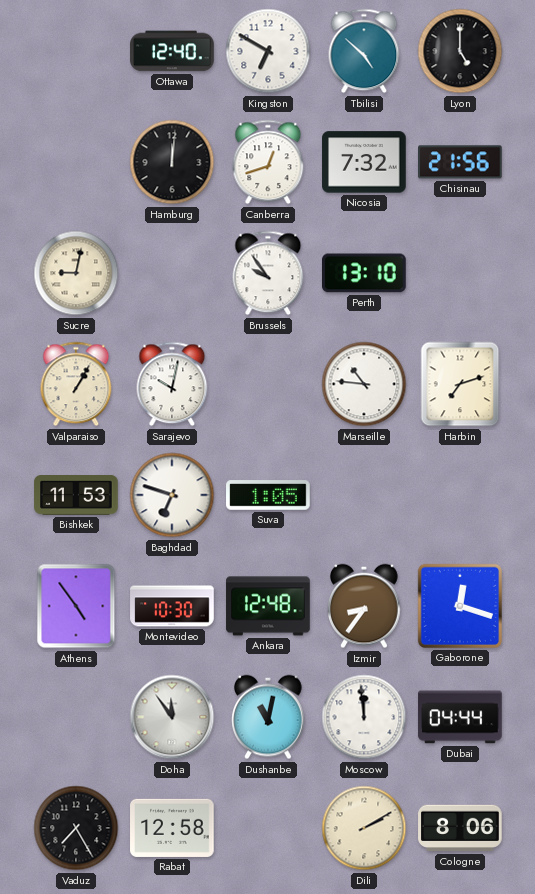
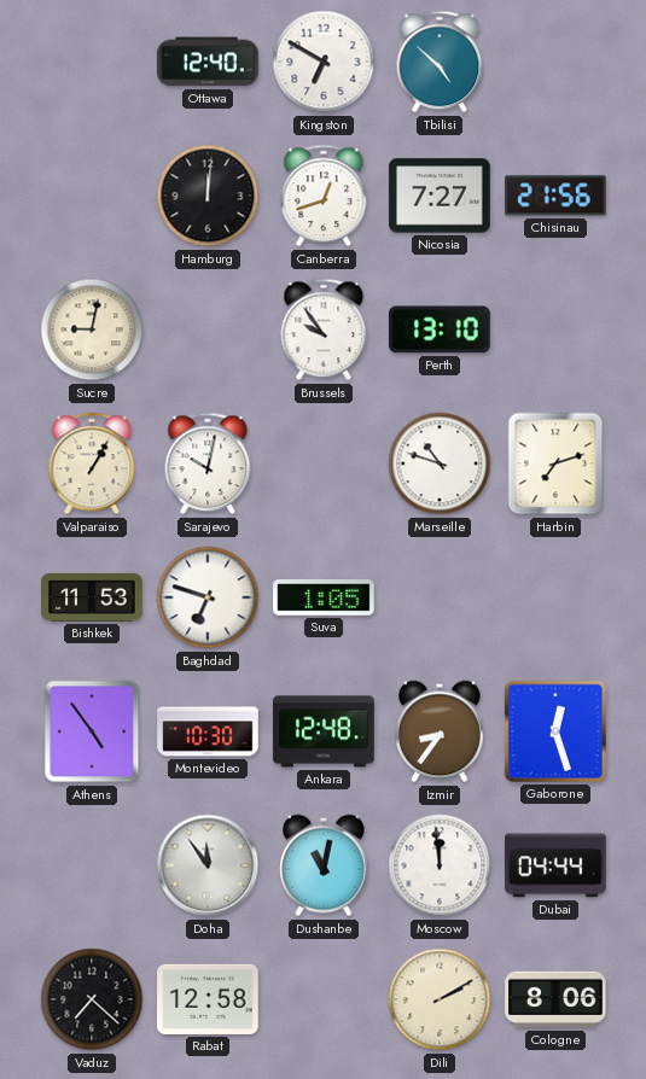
Lyon: 5:00 -> none
Nicosia: 7:32 -> 7:27
Marseille: 10:46 -> 10:48
Gaborone: 12:18 -> 12:27
Vaduz: 7:25 -> 7:22
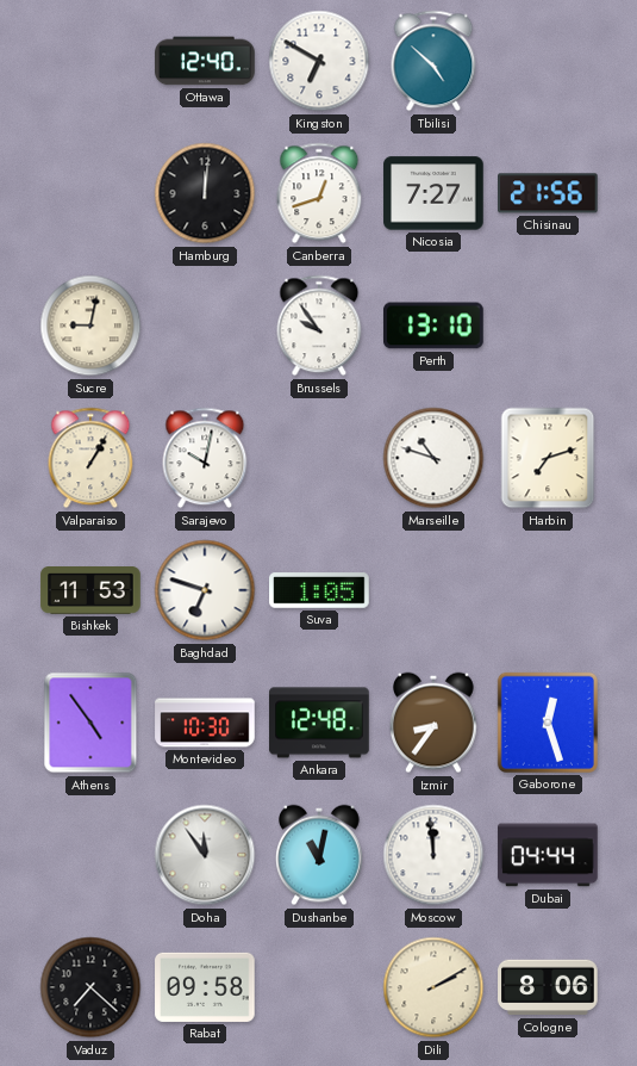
Rabat: 12:58 -> 09:58
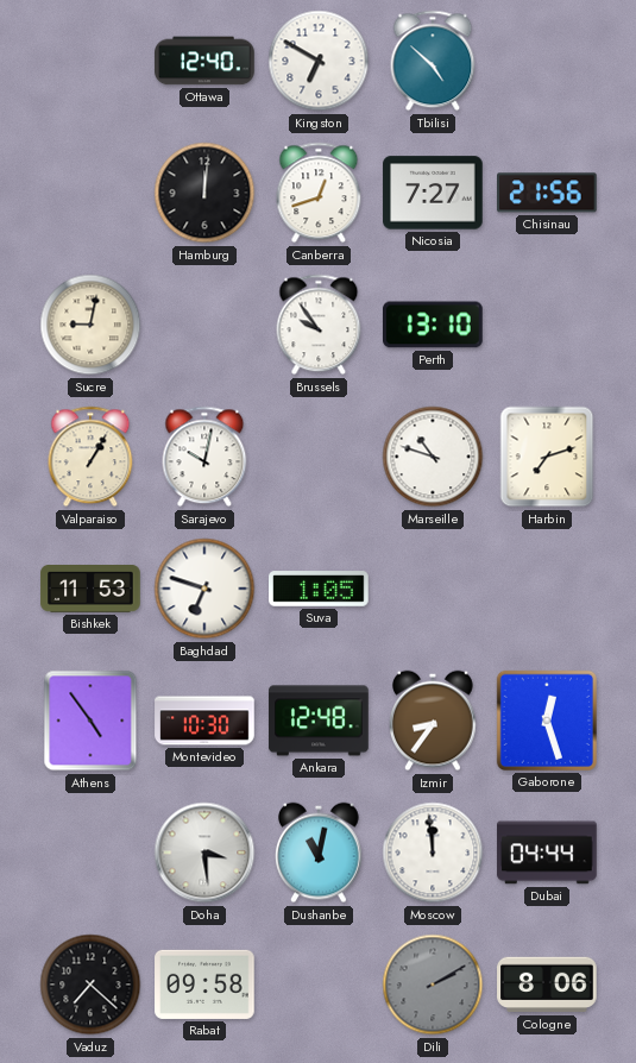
Doha: 11:54 -> 3:29
Dili dial: cream -> grey
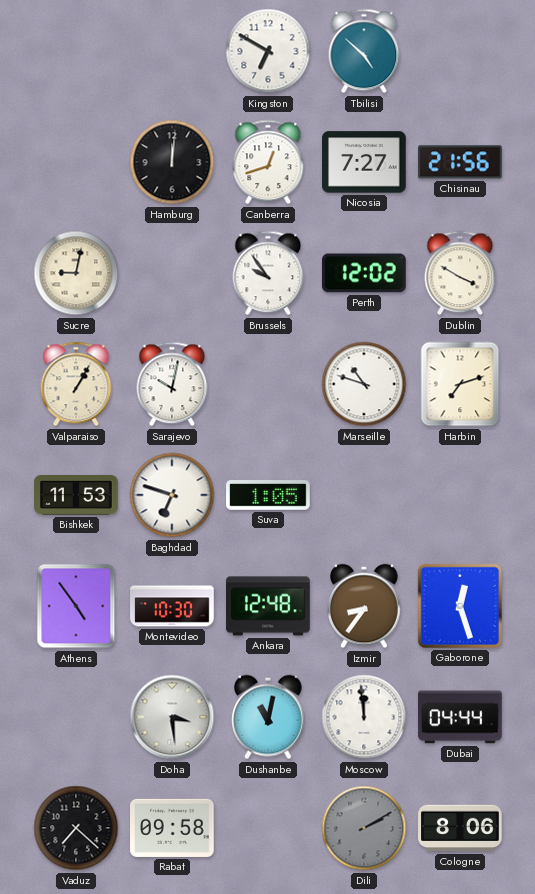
Ottawa: 12:40 -> none
Perth: 13:10 -> 12:02
Dublin: none -> 3:50
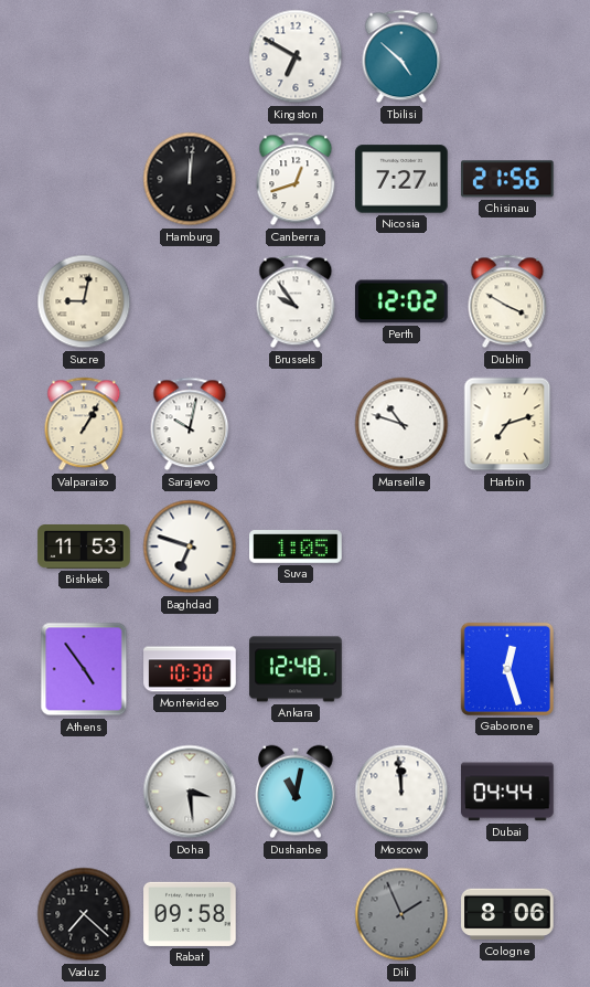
Izmir: 8:36 -> none
Dili: 2:10 -> 1:56
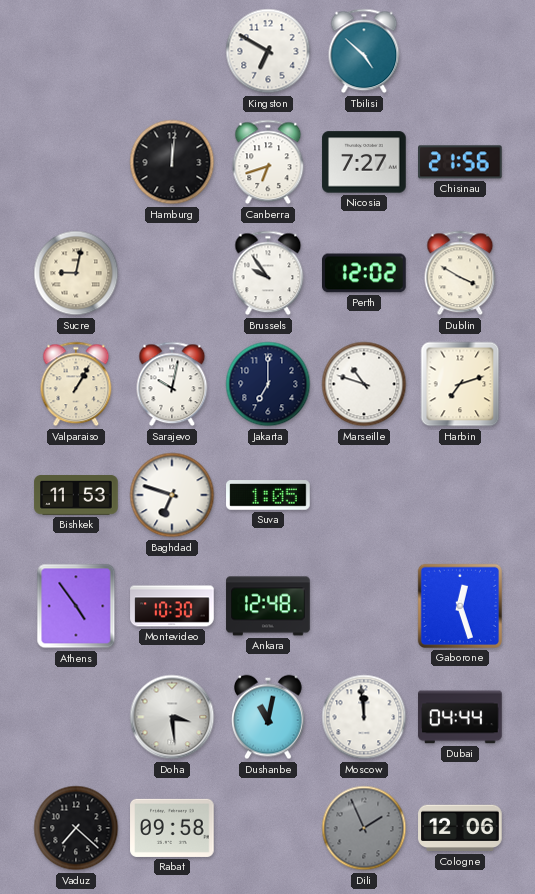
Canberra: 12:42 -> 6:42
Jakarta: none -> 7:00
Cologne: 8:06 -> 12:06
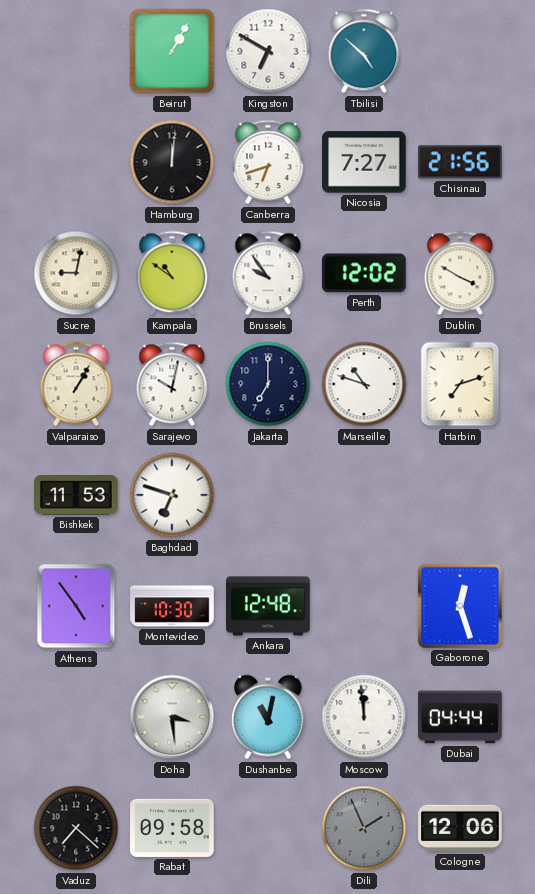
Beirut: none -> 1:05
Kampala: none -> 10:51
Suva: 1:05 -> none
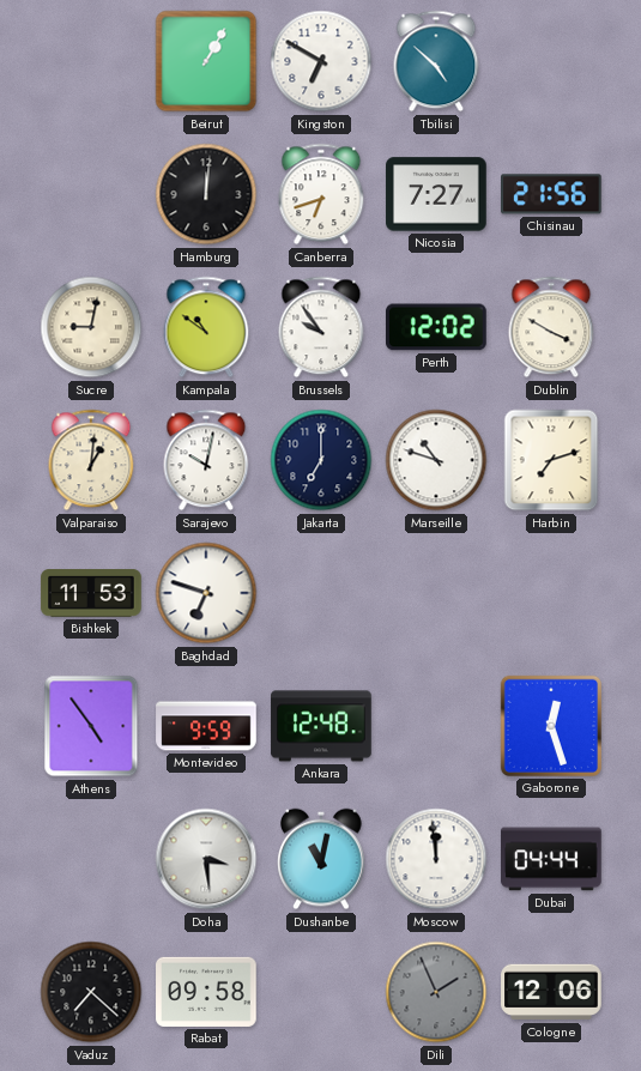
Valparaiso: 1:05 -> 1:01
Montevideo: 10:30 -> 9:59
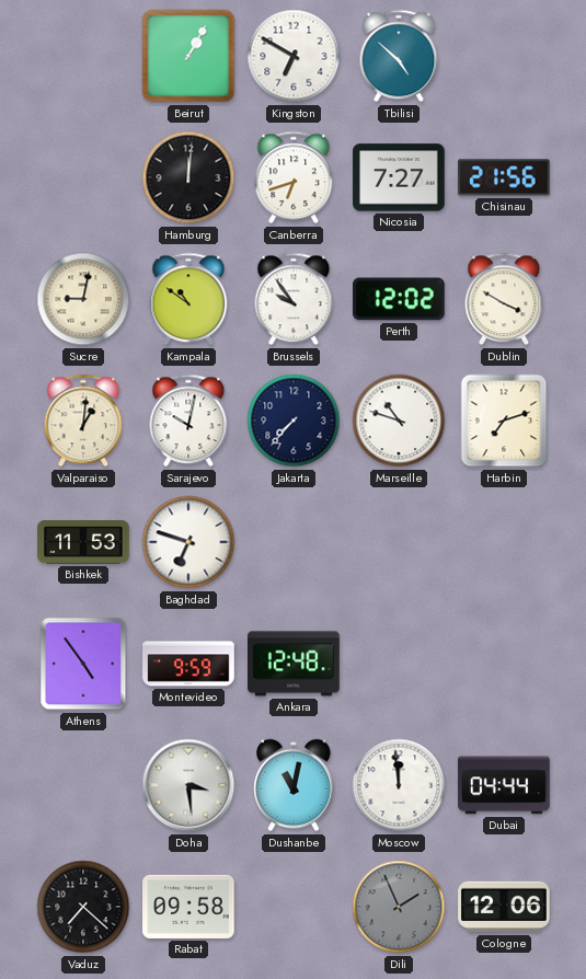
Jakarta: 7:00 -> 7:37
Gaborone: 12:27 -> none
